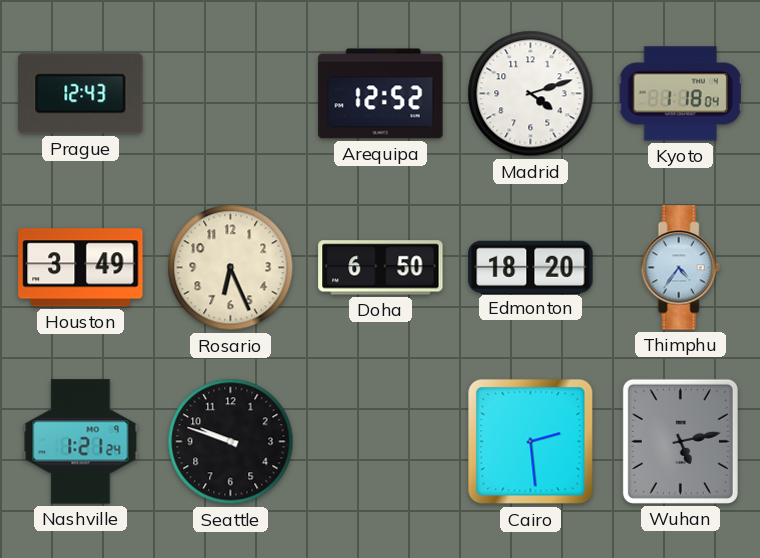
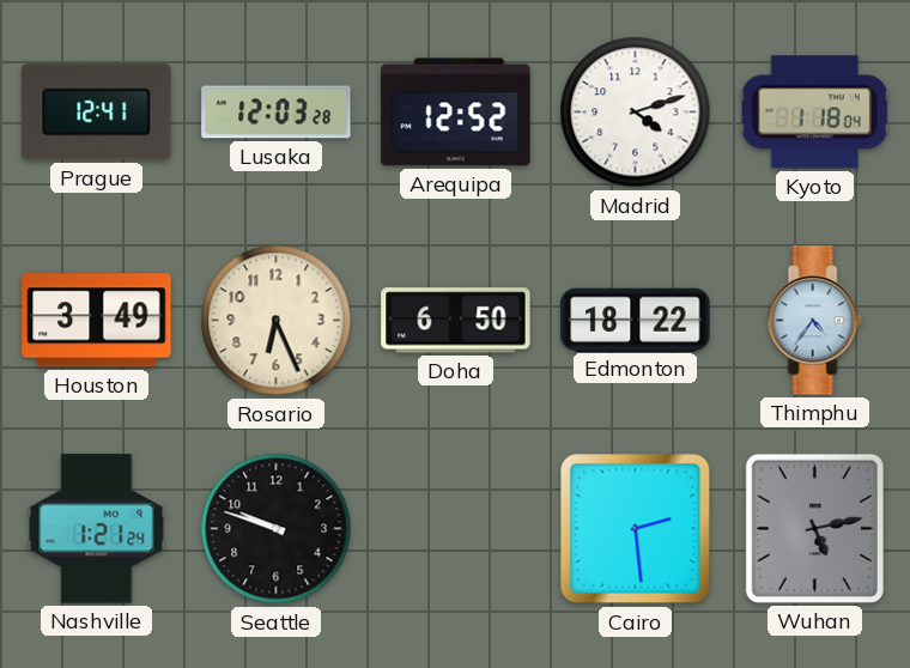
Prague: 12:43 -> 12:41
Lusaka: none -> 12:03
Edmonton: 18:20 -> 18:22
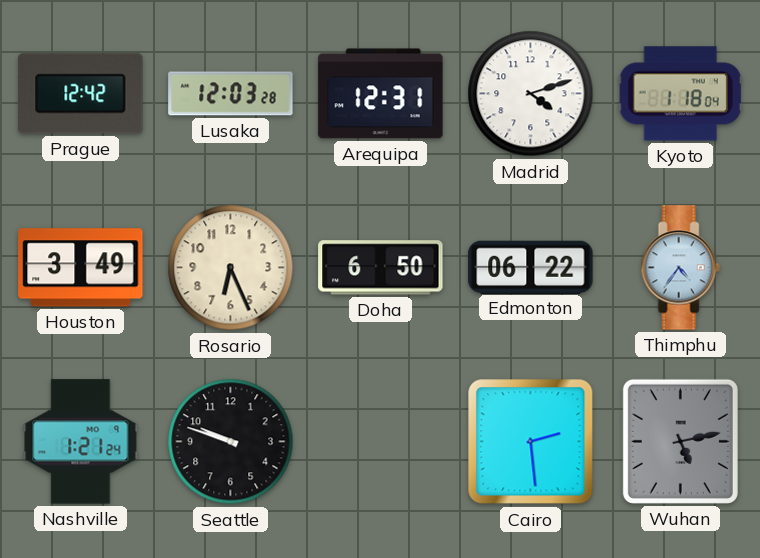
Prague: 12:41 -> 12:42
Arequipa: 12:52 -> 12:31
Edmonton: 18:22 -> 06:22
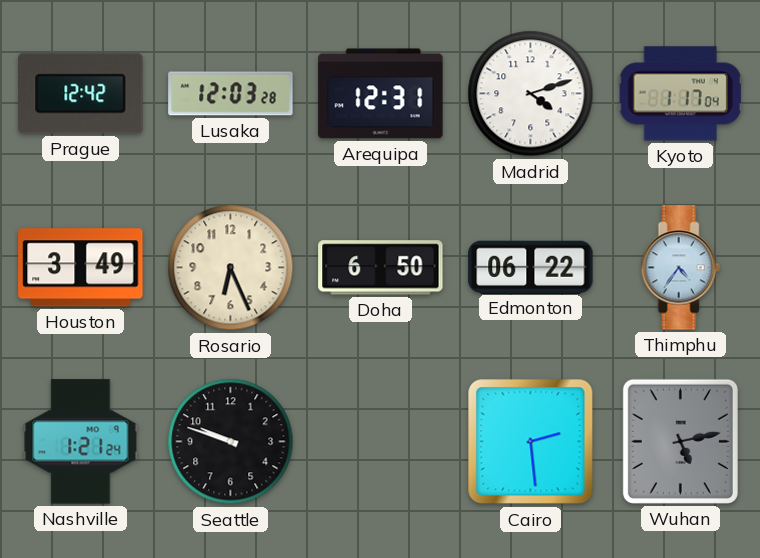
Kyoto: 1:18 -> 1:17
